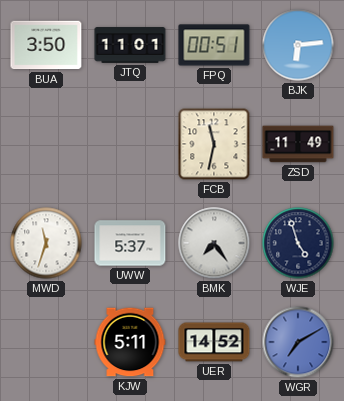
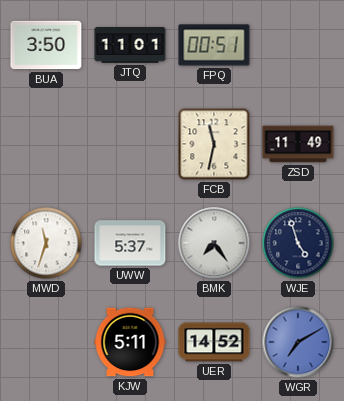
BJK: 6:14 -> none
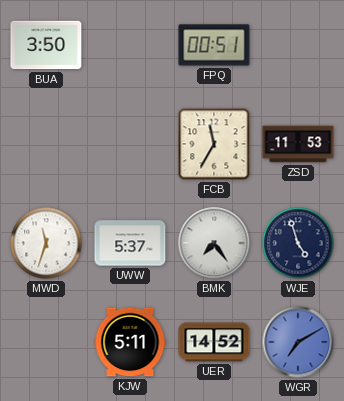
JTQ: 11:01 -> none
FCB: 11:32 -> 11:35
ZSD: 11:49 -> 11:53
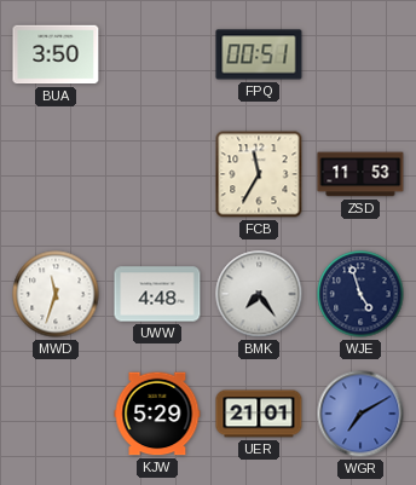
UWW: 5:37 -> 4:48
KJW: 5:11 -> 5:29
UER: 14:52 -> 21:01
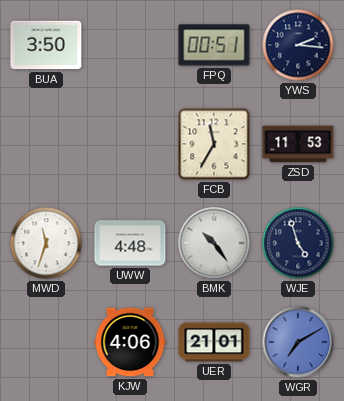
YWS: none -> 2:16
BMK: 7:24 -> 10:24
KJW: 5:29 -> 4:06
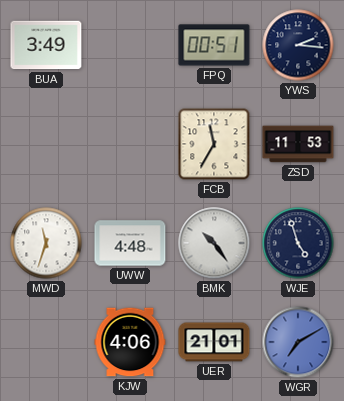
BUA: 3:50 -> 3:49
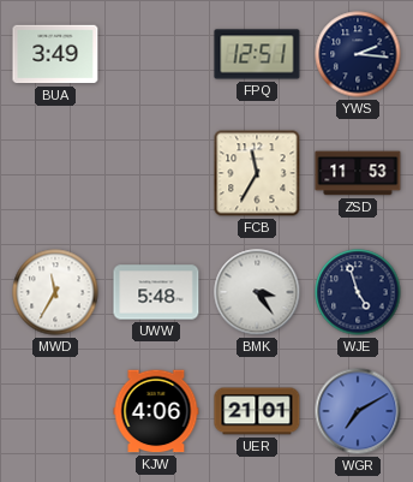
FPQ: 00:51 -> 12:51
MWD: 11:33 -> 11:35
UWW: 4:48 -> 5:48
BMK: 10:24 -> 3:24
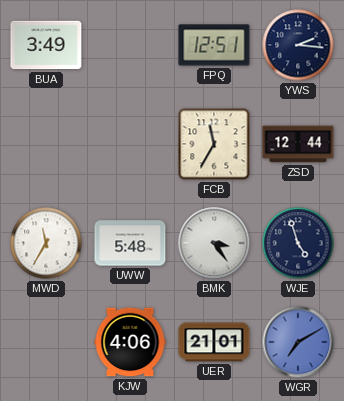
ZSD: 11:53 -> 12:44
